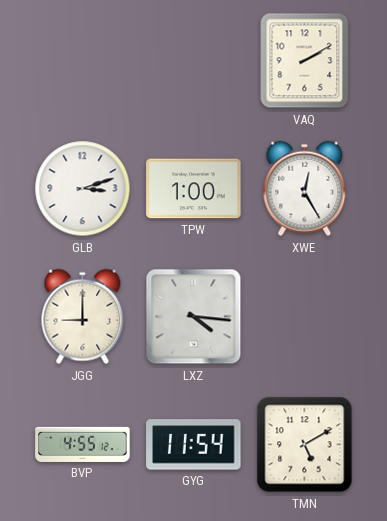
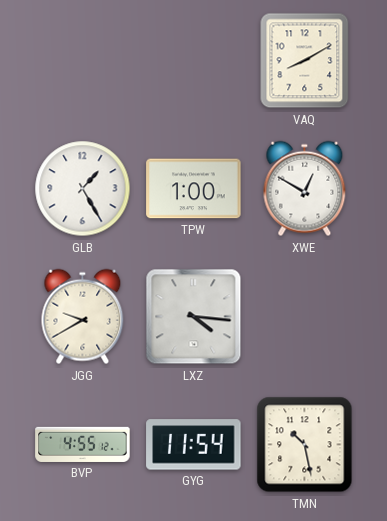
VAQ: 2:10 -> 8:10
GLB: 3:12 -> 1:25
XWE: 12:25 -> 12:50
JGG: 9:00 -> 9:40
TMN: 5:10 -> 10:28
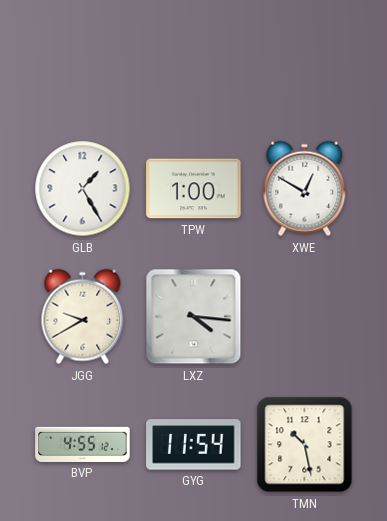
VAQ: 8:10 -> none
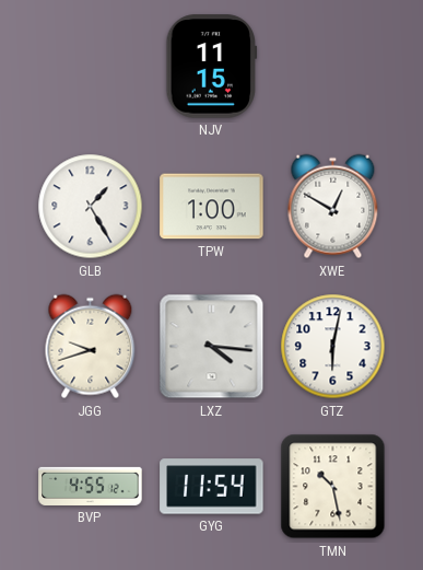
NJV: none -> 11:15
JGG: 9:40 -> 9:42
GTZ: none -> 6:02
